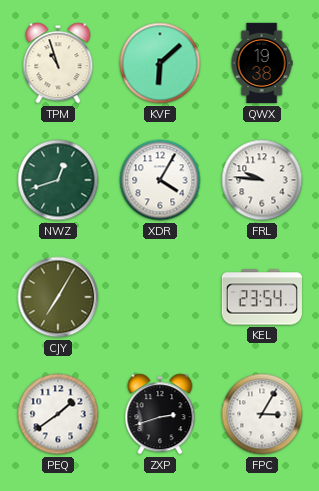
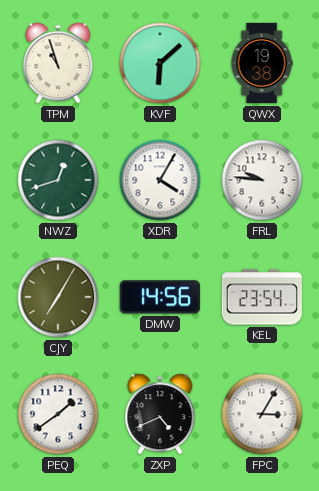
DMW: none -> 14:56
ZXP: 2:42 -> 4:41
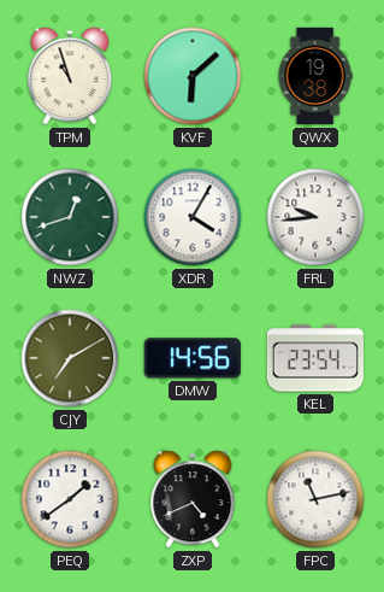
FRL: 9:46 -> 9:44
CJY: 7:05 -> 7:10
FPC: 3:05 -> 11:13
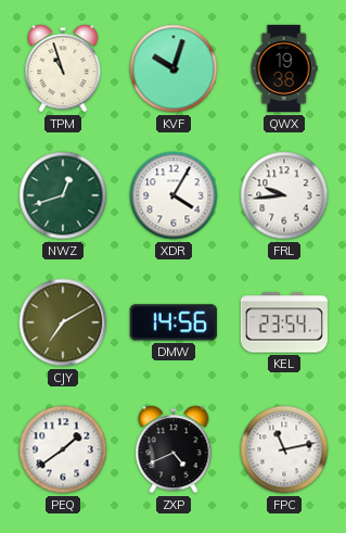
KVF: 6:08 -> 10:03
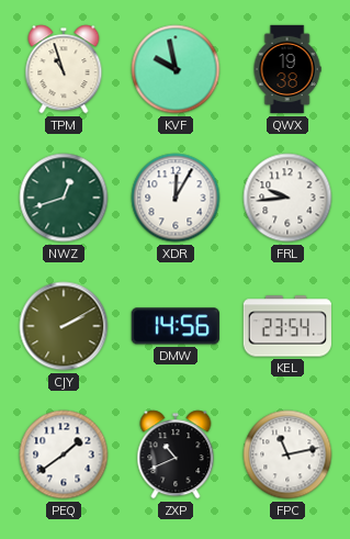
KVF: 10:03 -> 9:58
XDR: 4:05 -> 12:05
CJY: 7:10 -> 2:10
ZXP: 4:41 -> 10:41
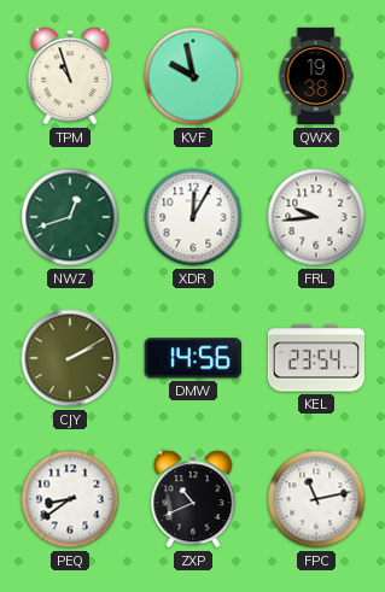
PEQ: 1:39 -> 8:39
